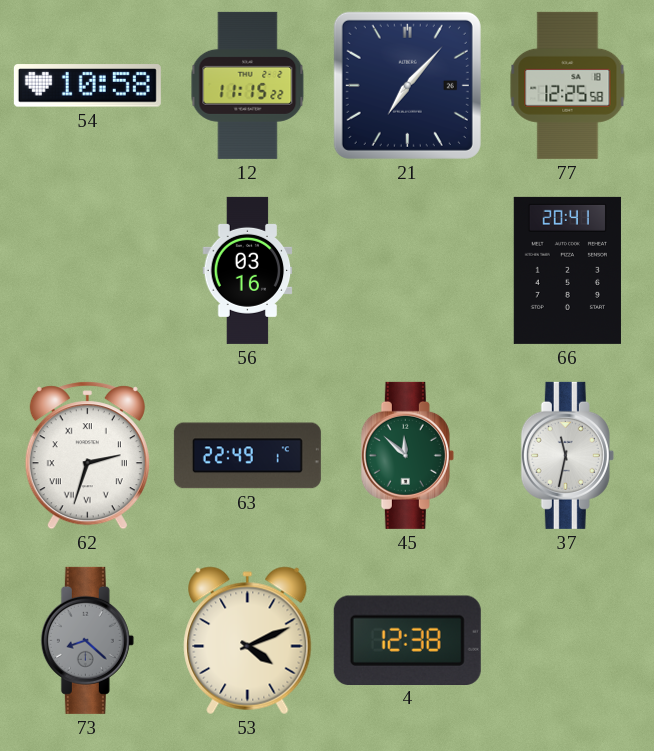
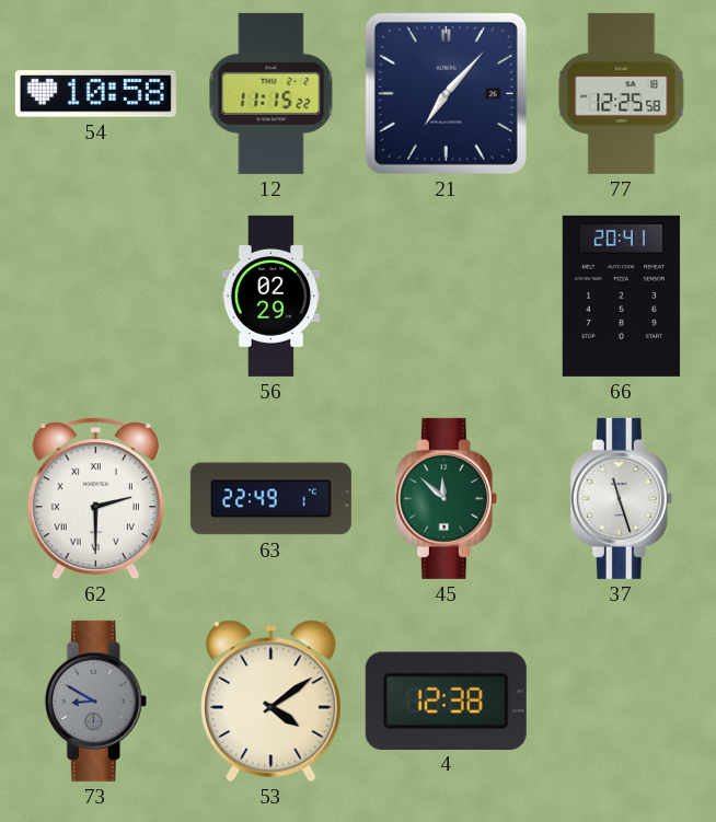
56: 03:16 -> 02:29
62: 2:33 -> 2:30
37: 11:32 -> 11:27
73: 8:22 -> 8:50
53: 4:11 -> 4:09
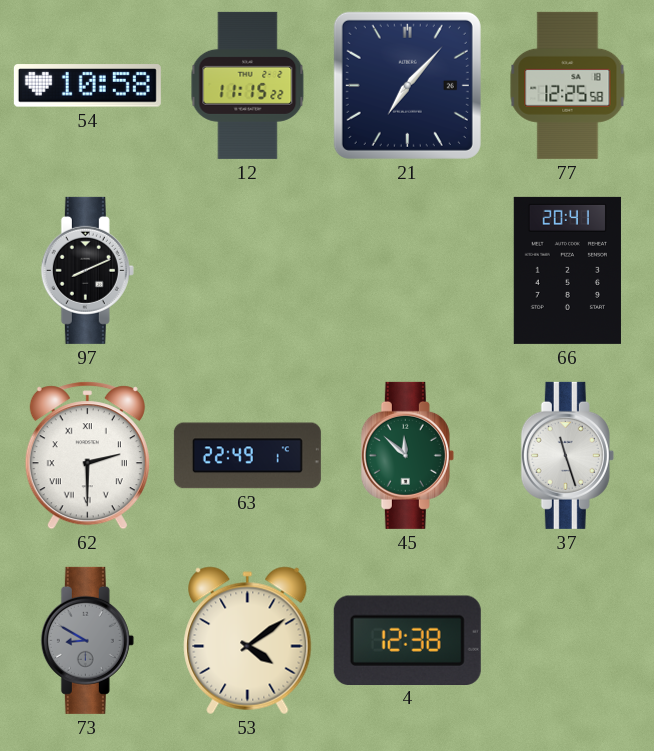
97: none -> 8:11
56: 02:29 -> none
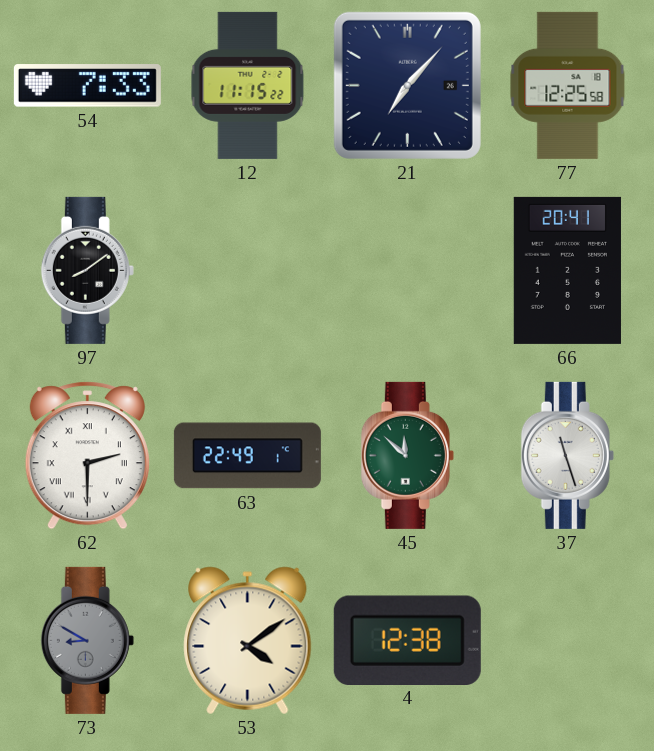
54: 10:58 -> 7:33
97: 8:11 -> 8:09
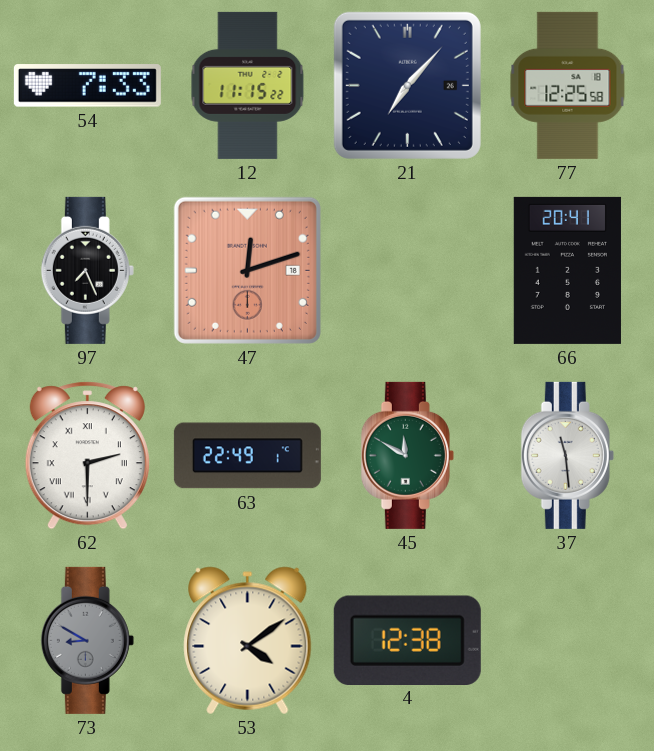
97: 8:09 -> 7:26
47: none -> 12:12
45: 11:52 -> 11:50
37: 11:27 -> 11:29
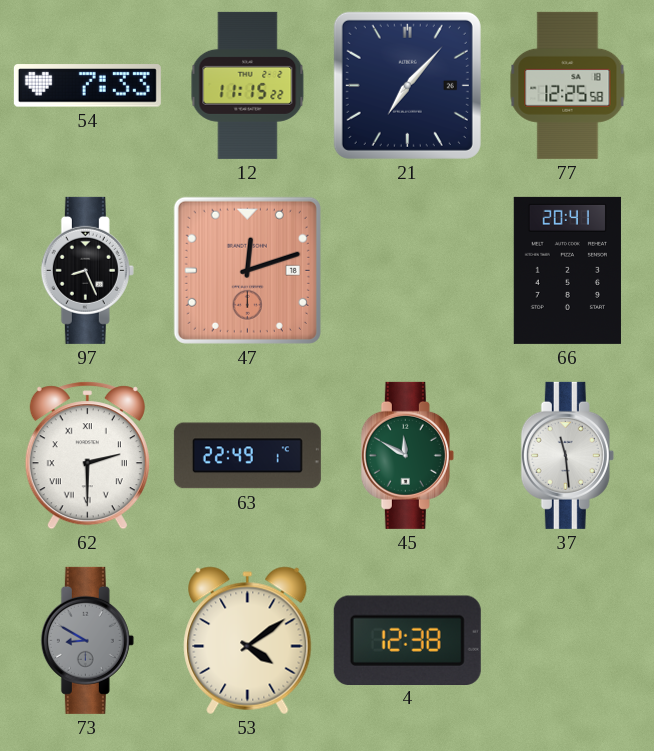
97: 7:26 -> 8:26
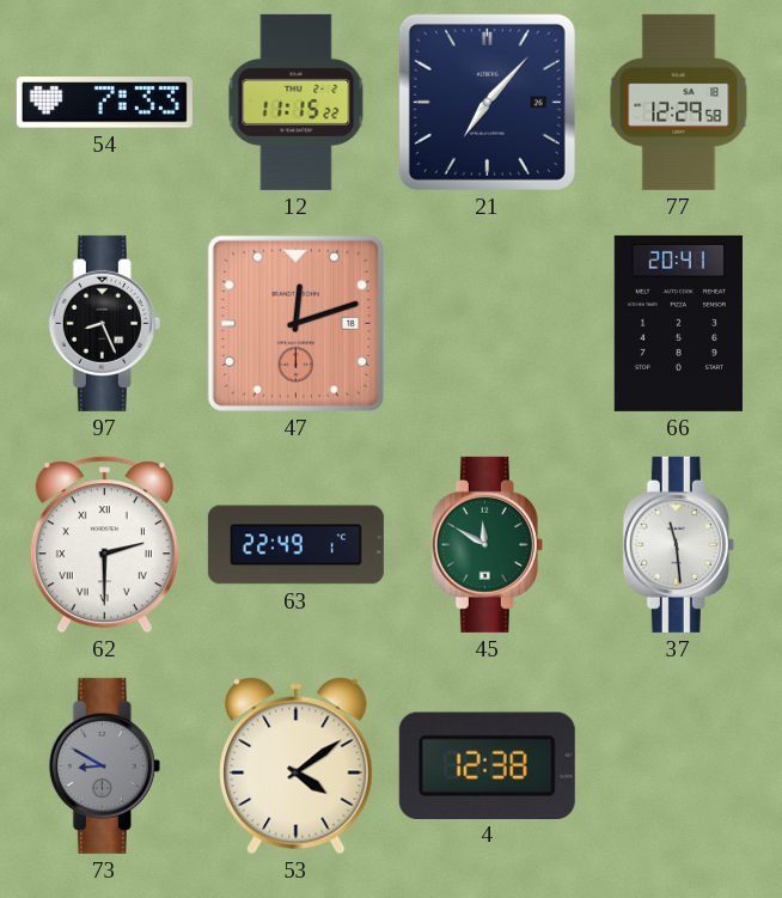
77: 12:25 -> 12:29
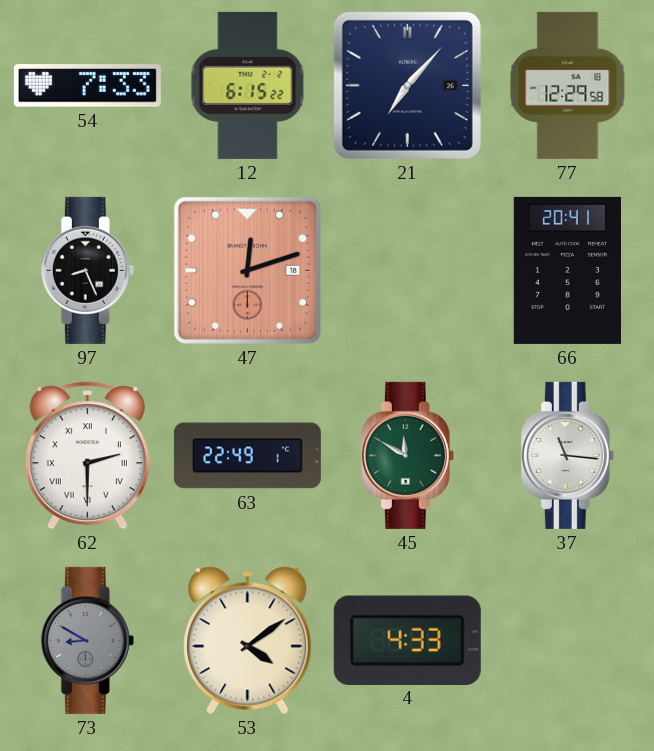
12: 11:15 -> 6:15
37: 11:29 -> 11:16
4: 12:38 -> 4:33
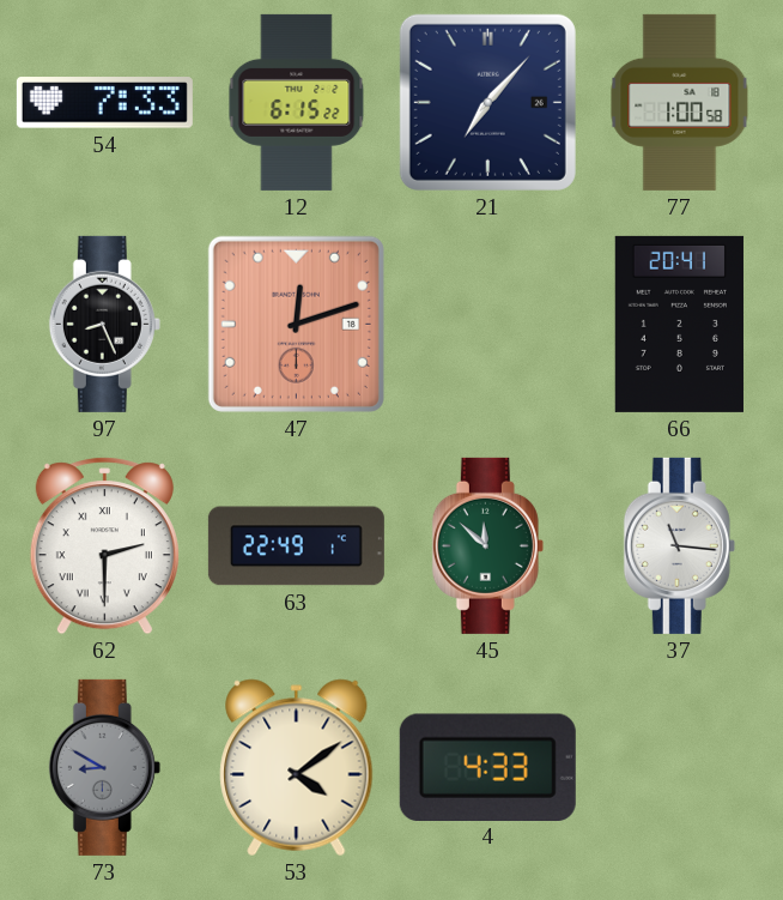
77: 12:29 -> 1:00
45: 11:50 -> 11:52
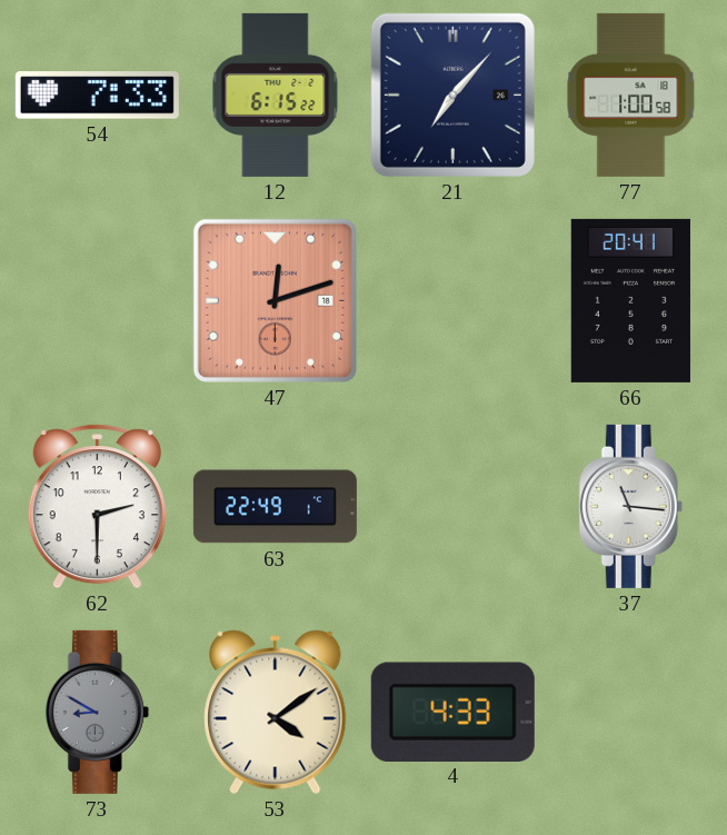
97: 8:26 -> none
62 numerals: Roman -> Arabic
45: 11:52 -> none
